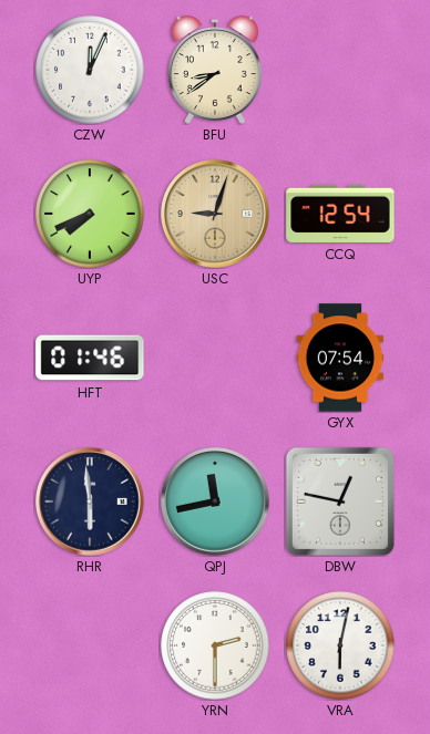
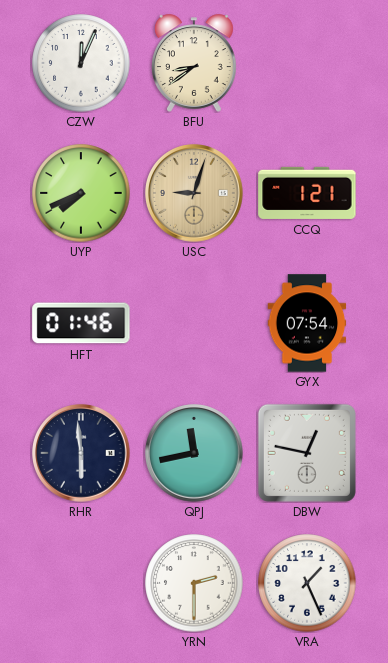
CCQ: 12:54 -> 1:21
VRA: 6:02 -> 1:26
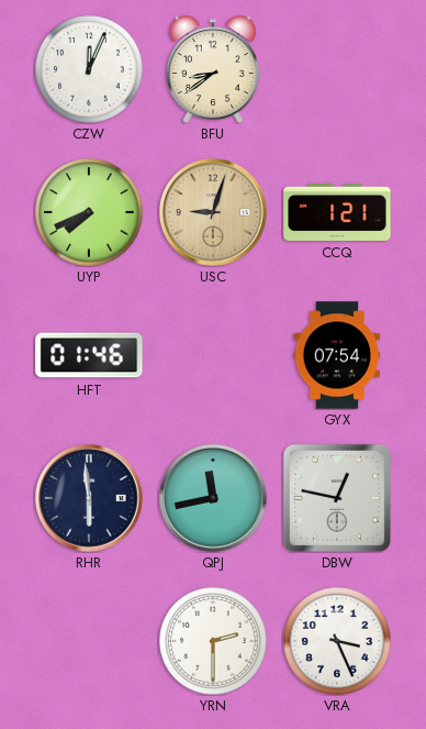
VRA: 1:26 -> 3:26
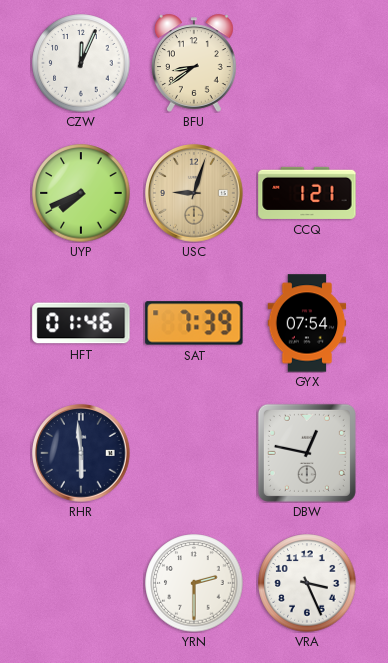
SAT: none -> 7:39
QPJ: 11:43 -> none
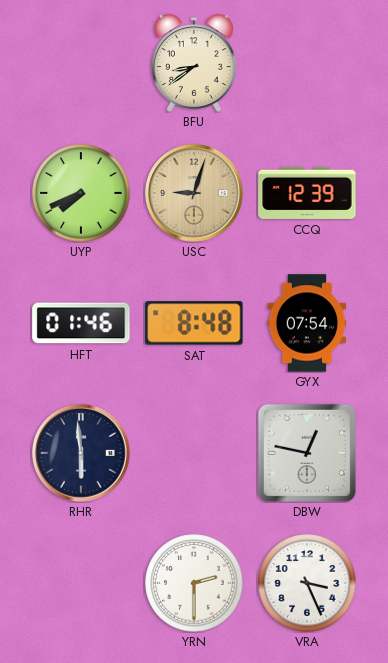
CZW: 12:04 -> none
CCQ: 1:21 -> 12:39
SAT: 7:39 -> 8:48
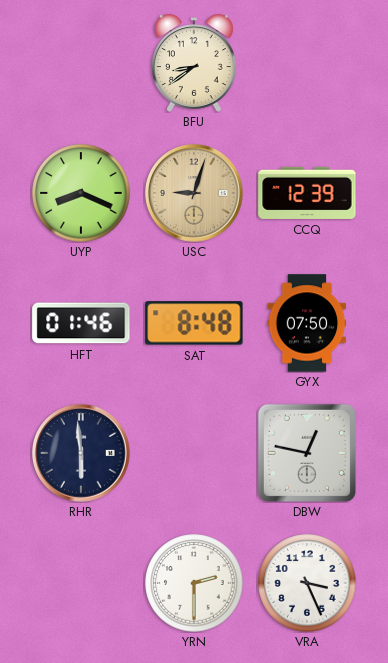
UYP: 7:41 -> 8:19
GYX: 07:54 -> 07:50
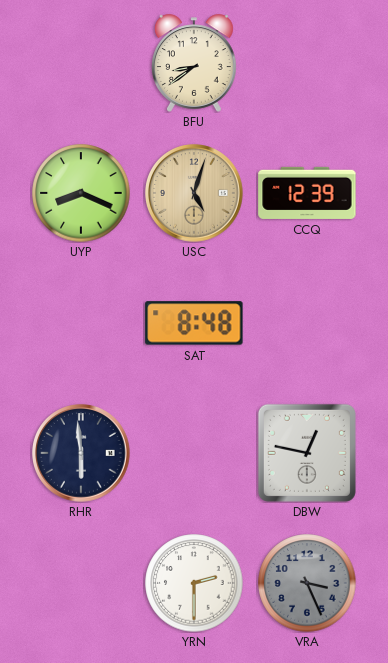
USC: 9:03 -> 5:03
HFT: 01:46 -> none
GYX: 07:50 -> none
VRA dial: white -> grey
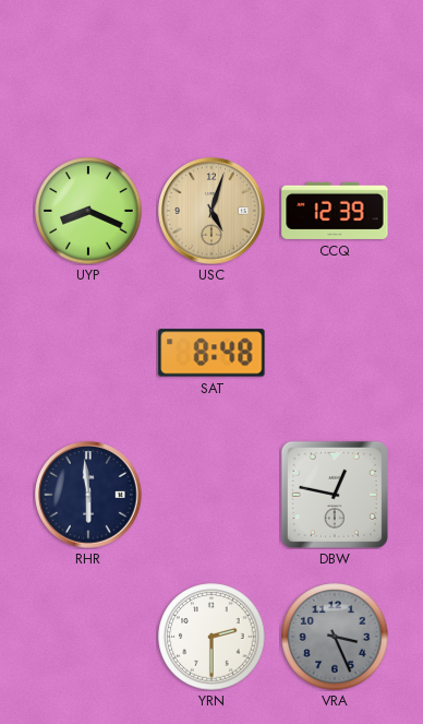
BFU: 8:39 -> none
